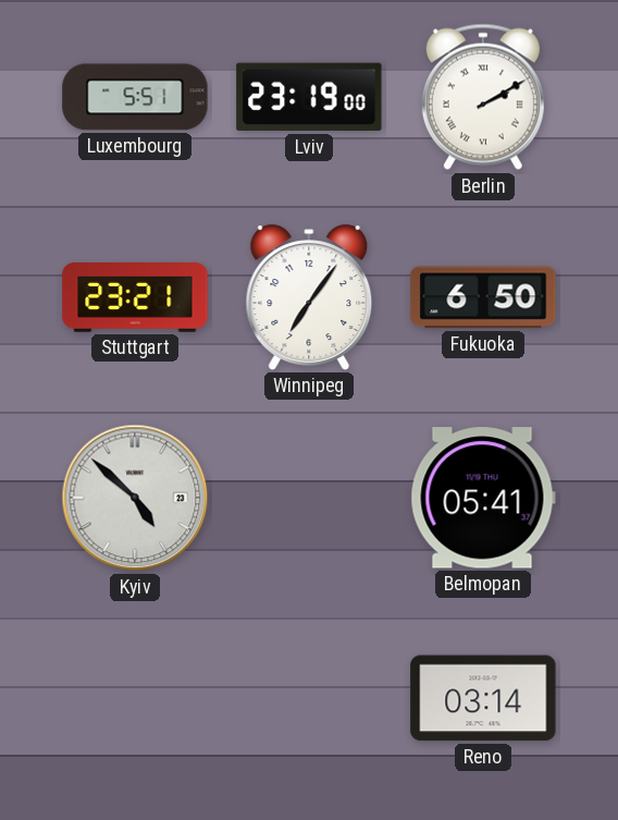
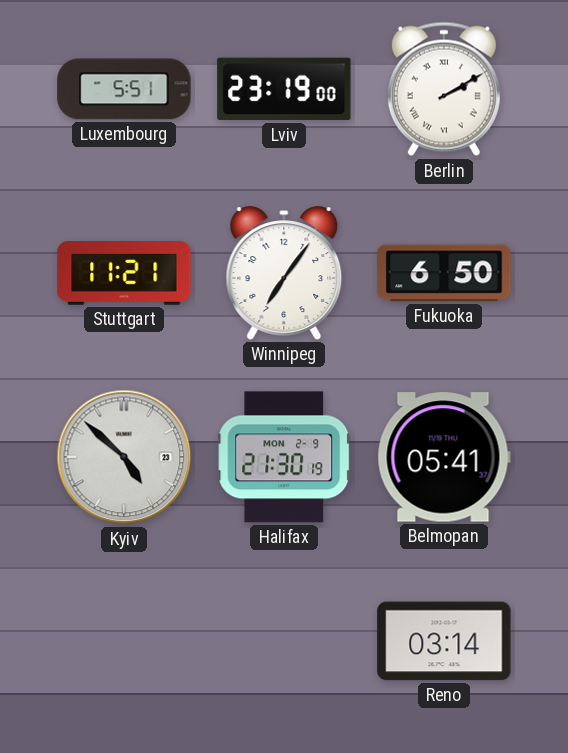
Stuttgart: 23:21 -> 11:21
Halifax: none -> 21:30
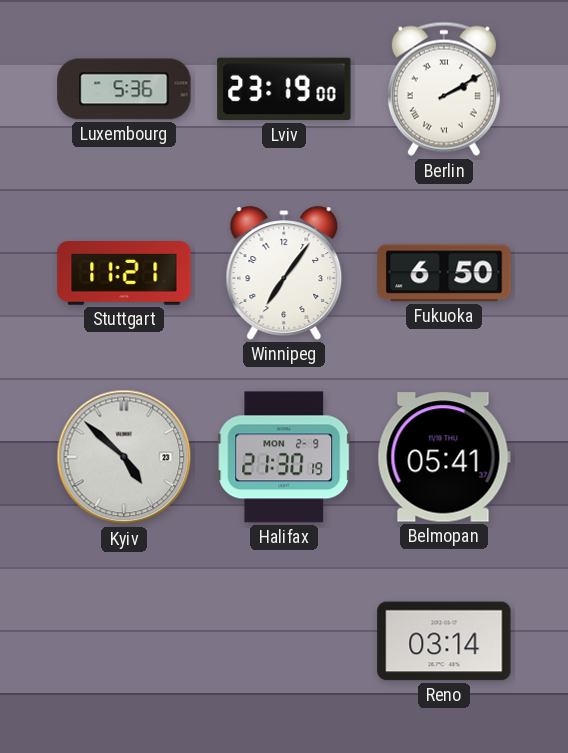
Luxembourg: 5:51 -> 5:36
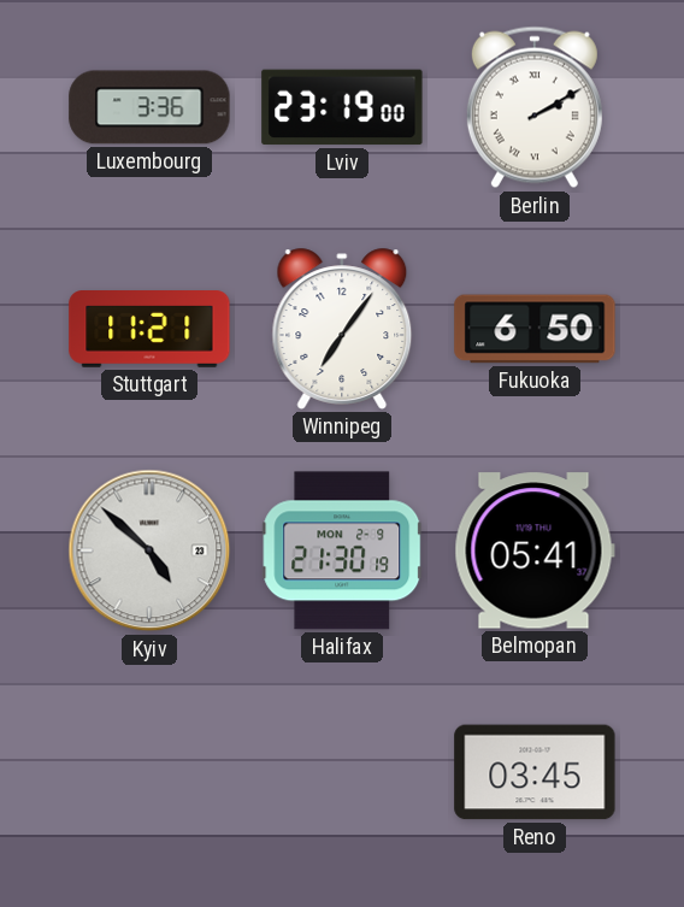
Luxembourg: 5:36 -> 3:36
Reno: 03:14 -> 03:45
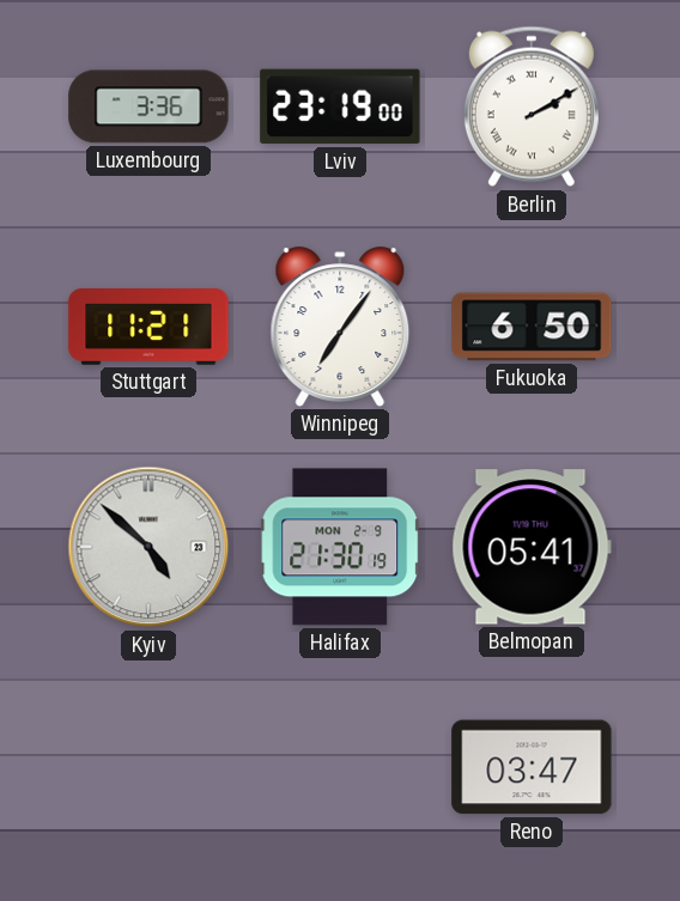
Reno: 03:45 -> 03:47
